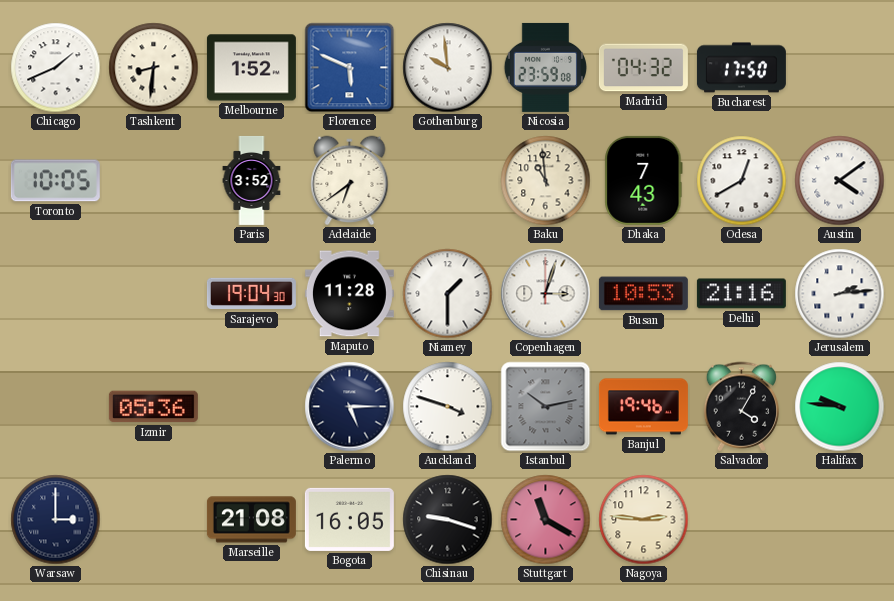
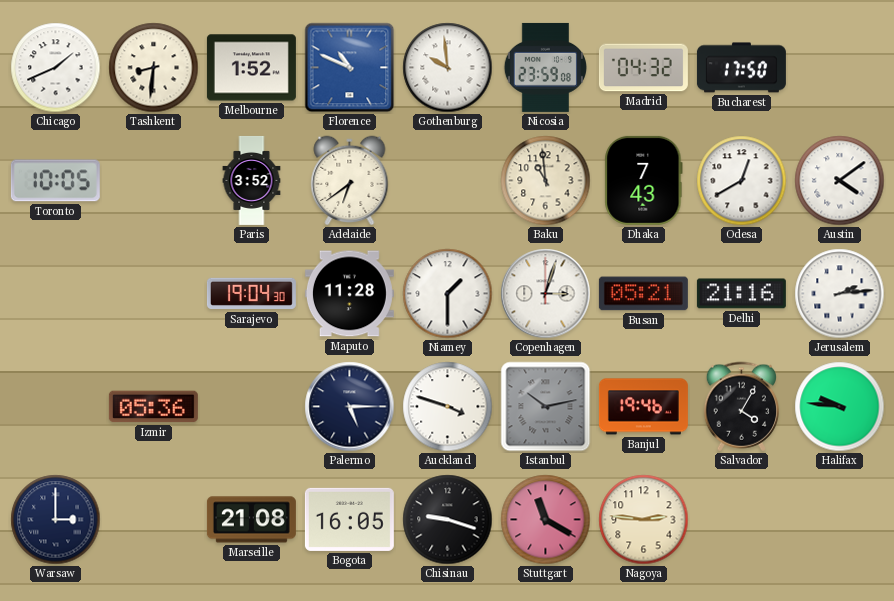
Florence: 5:49 -> 10:49
Busan: 10:53 -> 05:21
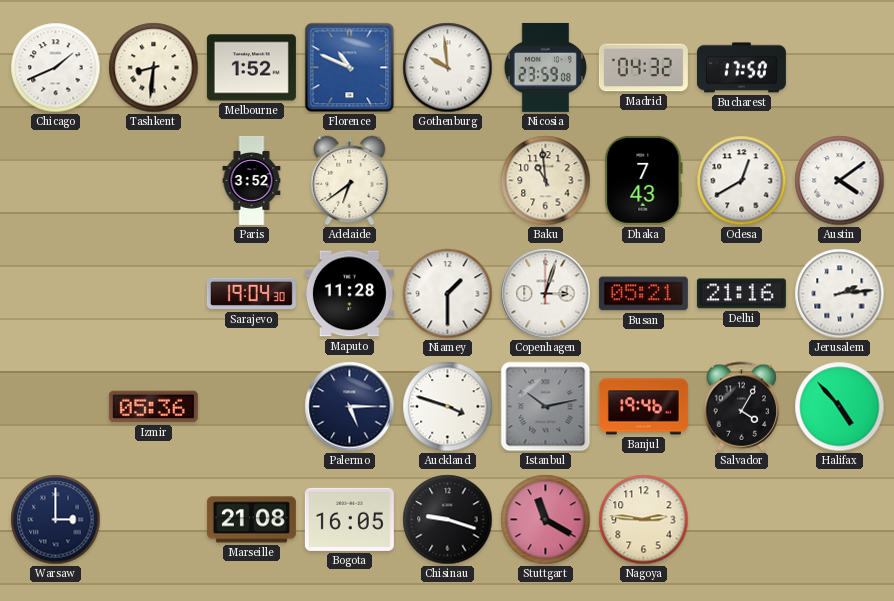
Toronto: 10:05 -> none
Halifax: 9:46 -> 4:53
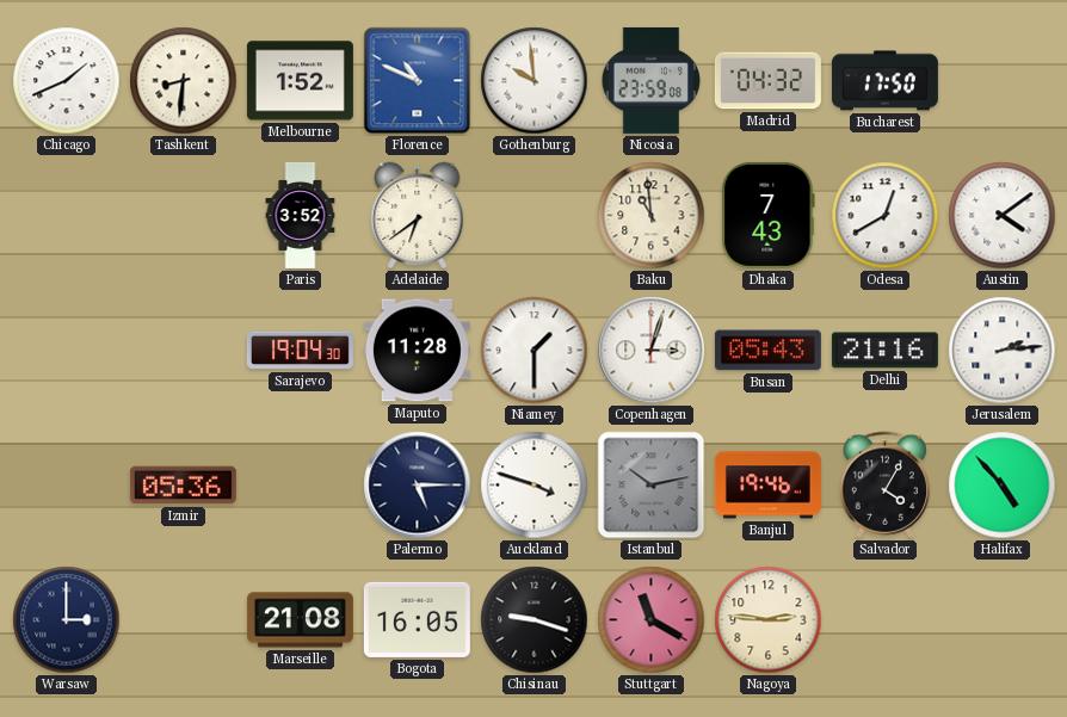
Busan: 05:21 -> 05:43
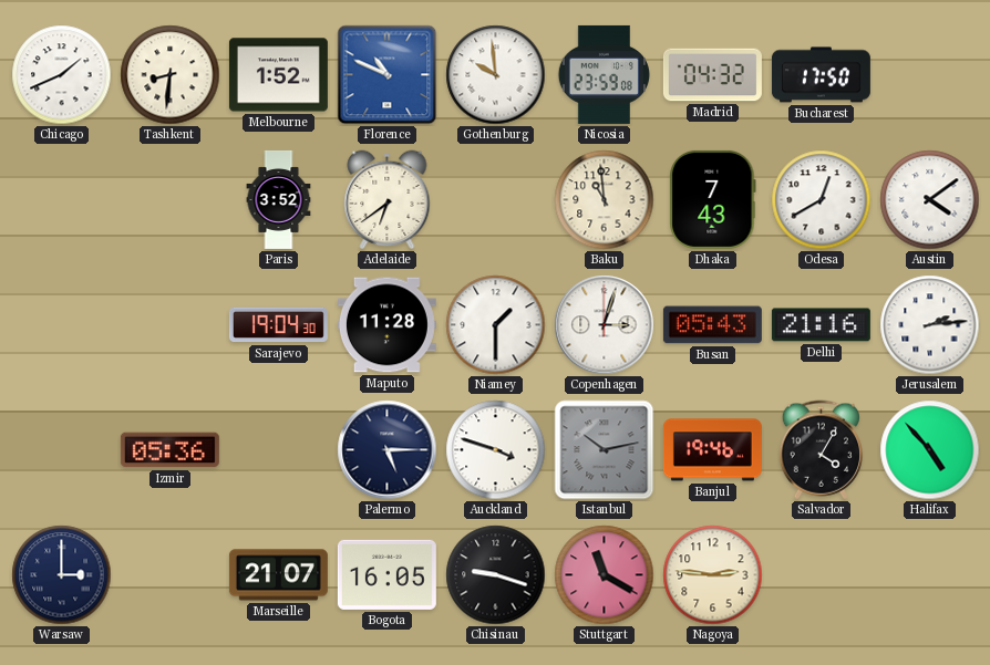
Marseille: 21:08 -> 21:07
